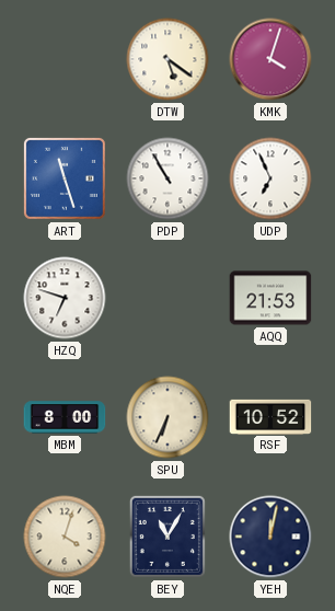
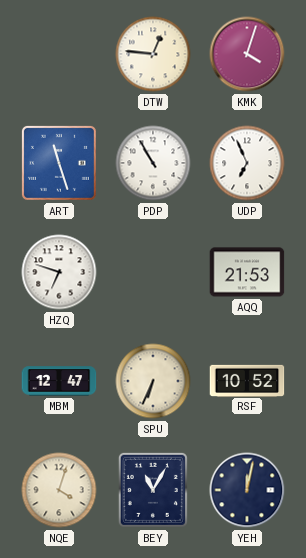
DTW: 5:21 -> 12:46
MBM: 8:00 -> 12:47
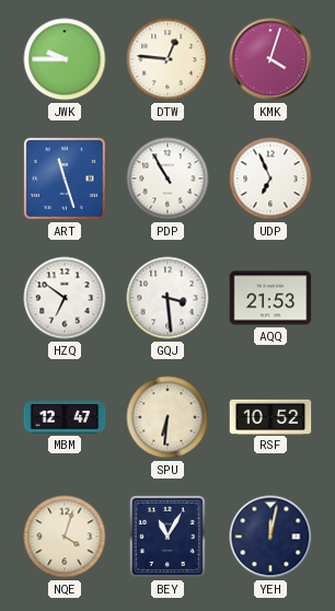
JWK: none -> 9:45
HZQ: 6:48 -> 6:51
GQJ: none -> 3:29
SPU: 6:34 -> 6:31
